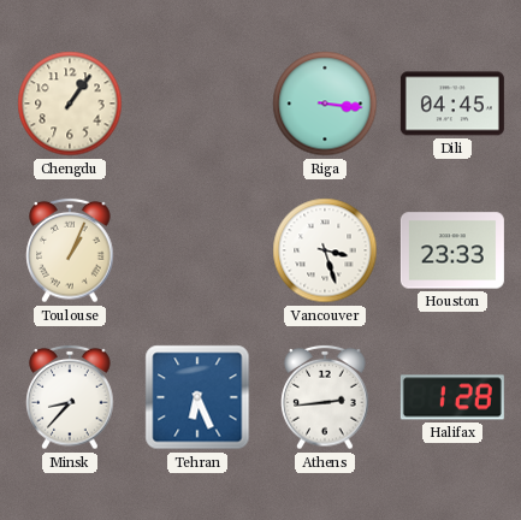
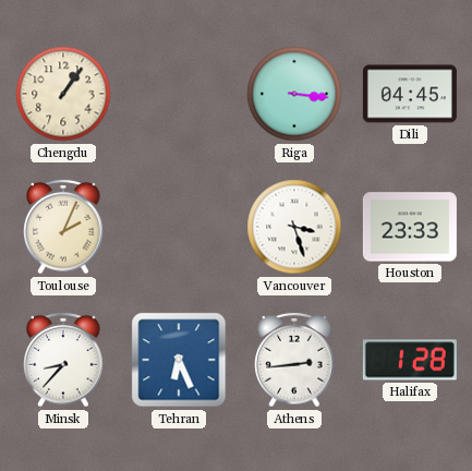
Toulouse: 1:04 -> 2:04
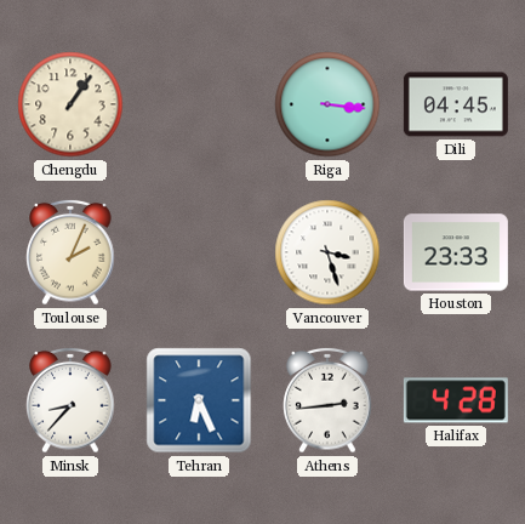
Halifax: 1:28 -> 4:28
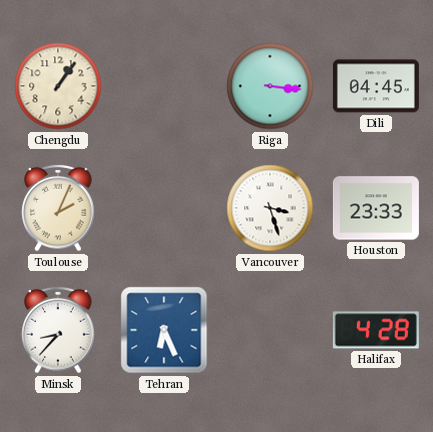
Athens: 2:44 -> none
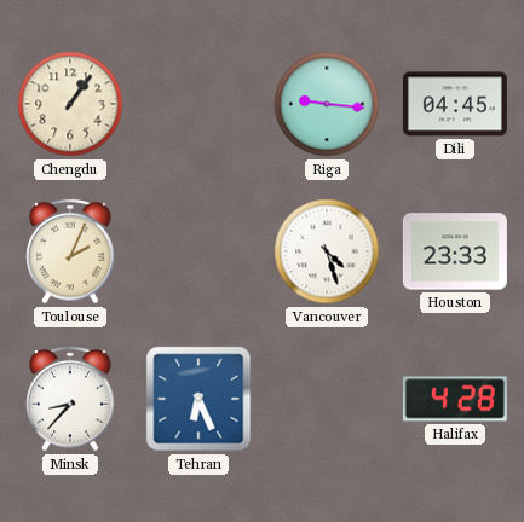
Riga: 3:16 -> 9:16
Vancouver: 3:27 -> 4:27
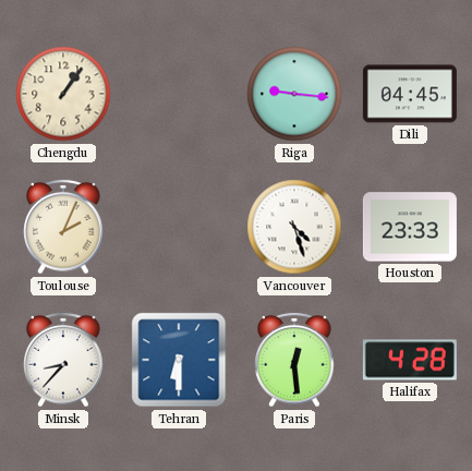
Tehran: 6:26 -> 6:30
Paris: none -> 12:29
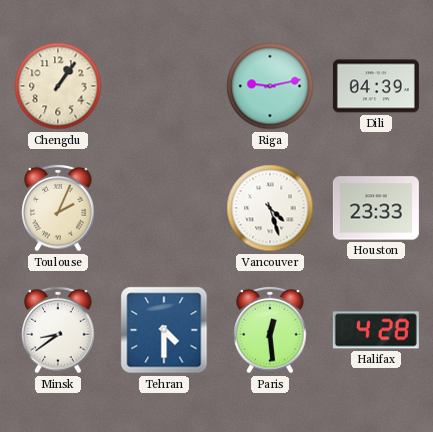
Riga: 9:16 -> 9:13
Dili: 04:45 -> 04:39
Minsk: 8:37 -> 8:39
Tehran: 6:30 -> 4:30
